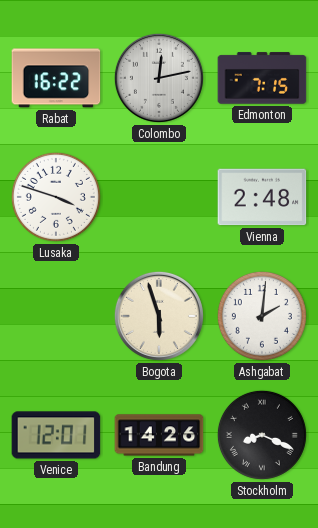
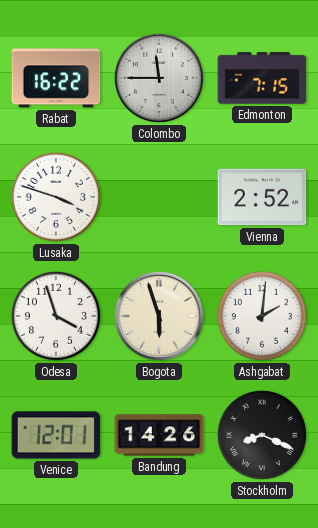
Colombo: 12:13 -> 11:45
Vienna: 2:48 -> 2:52
Odesa: none -> 3:57
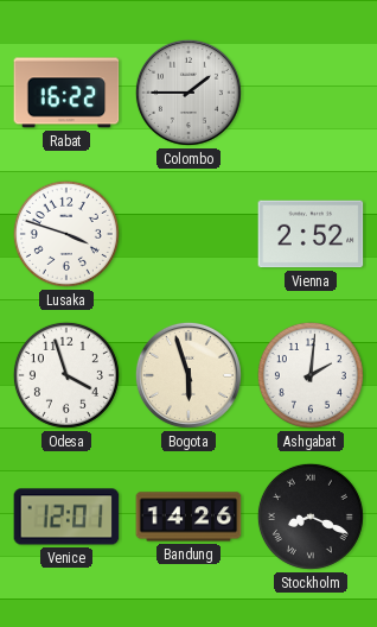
Colombo: 11:45 -> 1:45
Edmonton: 7:15 -> none
